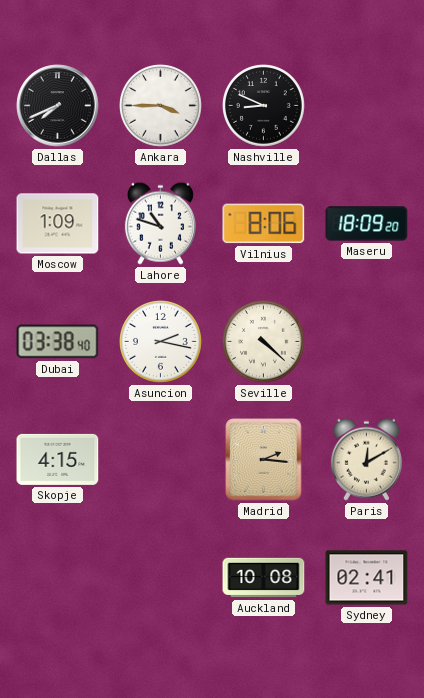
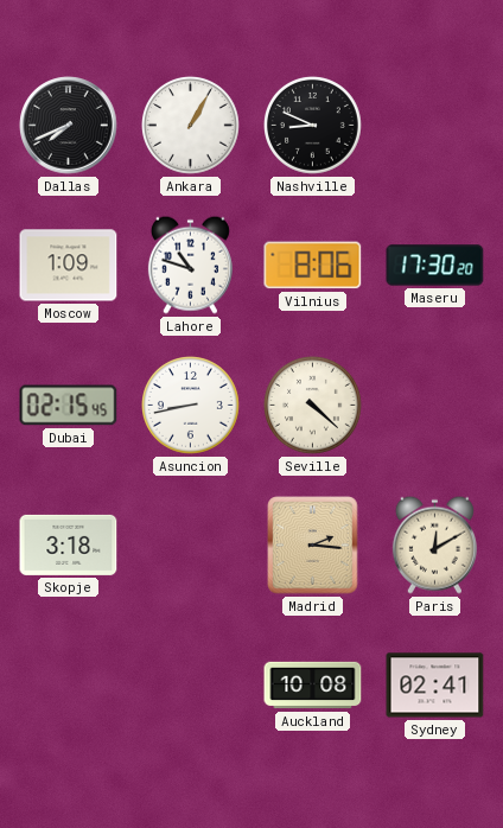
Ankara: 3:45 -> 1:05
Maseru: 18:09 -> 17:30
Dubai: 03:38 -> 02:15
Asuncion: 2:17 -> 8:43
Skopje: 4:15 -> 3:18
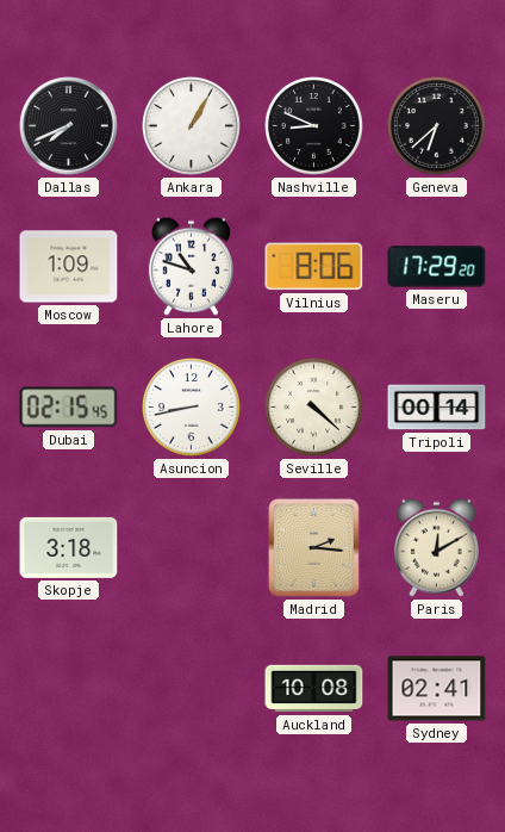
Geneva: none -> 6:38
Maseru: 17:30 -> 17:29
Tripoli: none -> 00:14
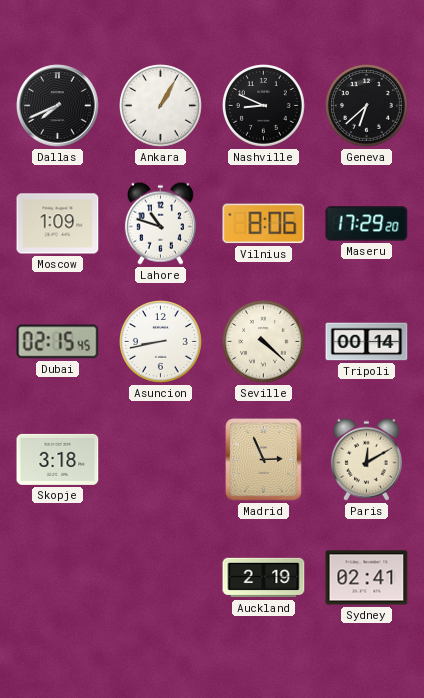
Madrid: 2:16 -> 2:56
Auckland: 10:08 -> 2:19
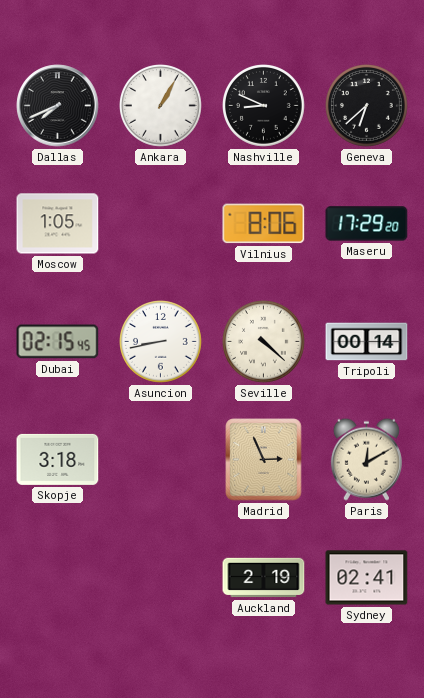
Moscow: 1:09 -> 1:05
Lahore: 10:48 -> none
